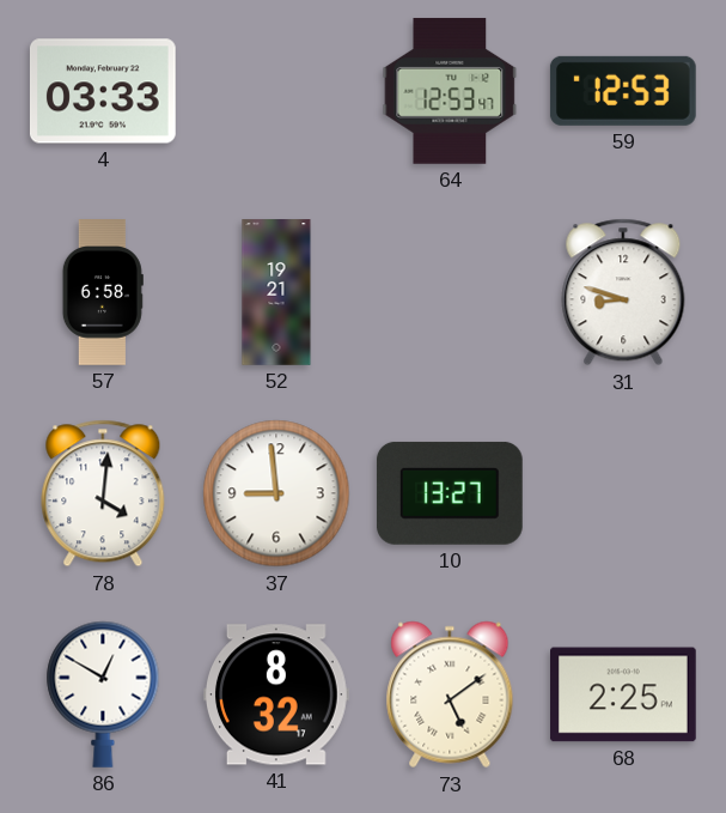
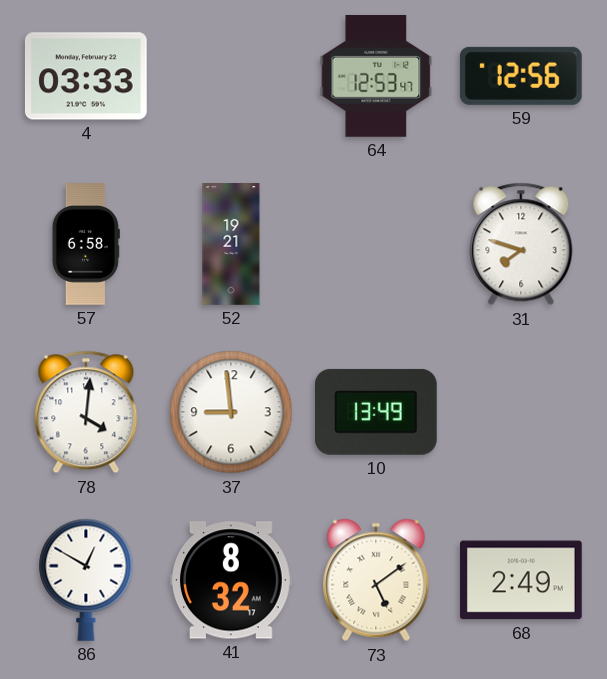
59: 12:53 -> 12:56
31: 8:48 -> 7:48
10: 13:27 -> 13:49
68: 2:25 -> 2:49
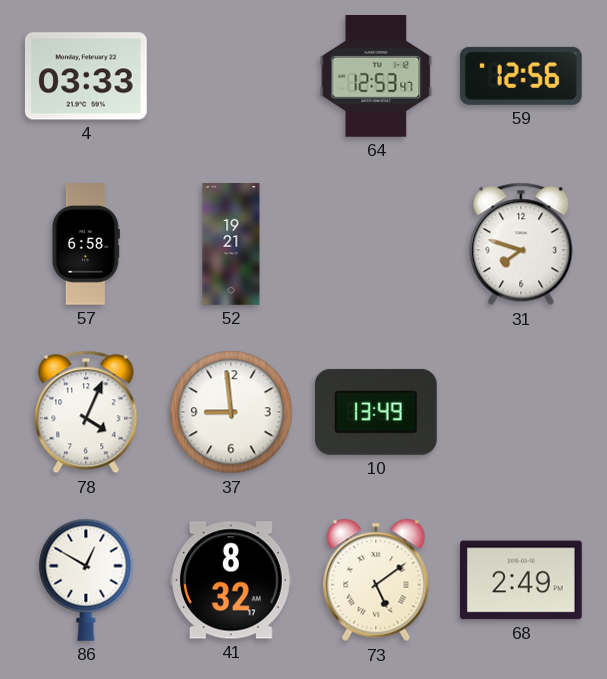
78: 4:01 -> 4:04
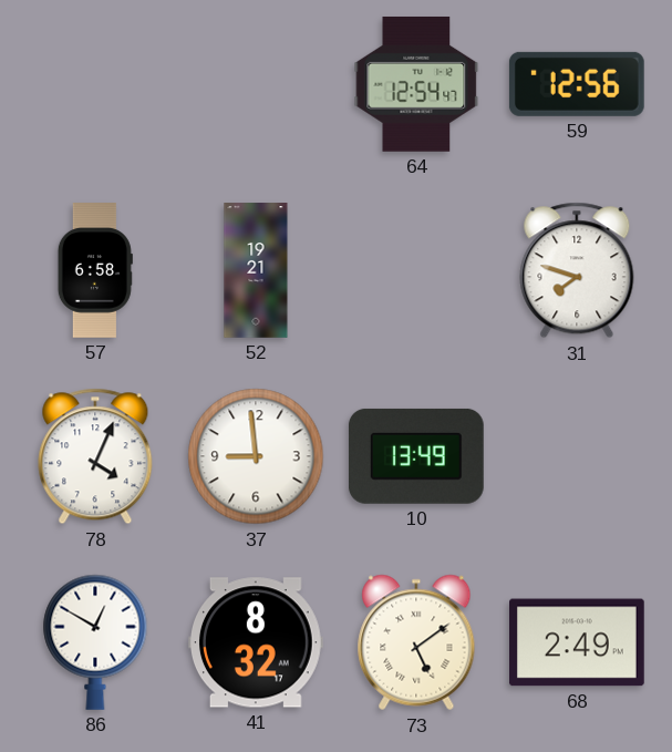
4: 03:33 -> none
64: 12:53 -> 12:54
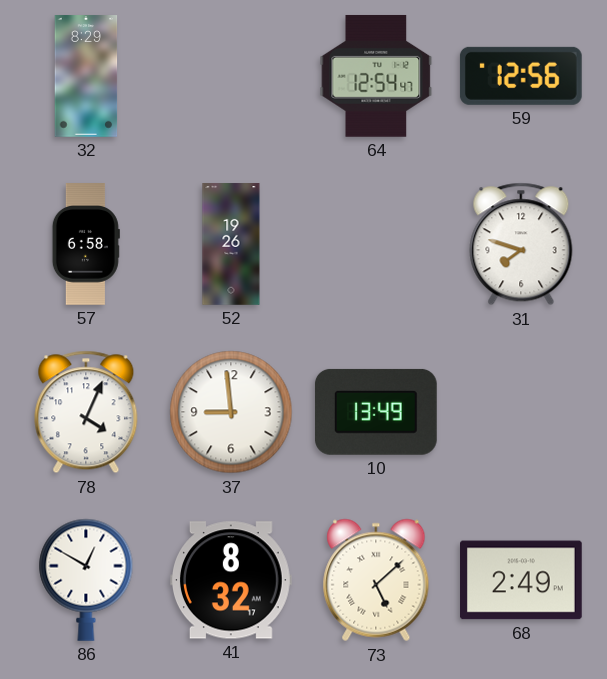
32: none -> 8:29
52: 19:21 -> 19:26
73: 5:09 -> 5:08
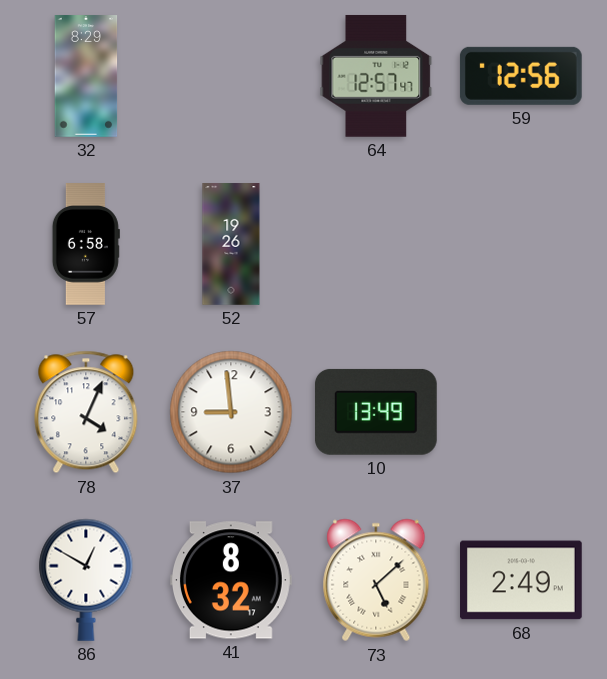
64: 12:54 -> 12:57
31: 7:48 -> none
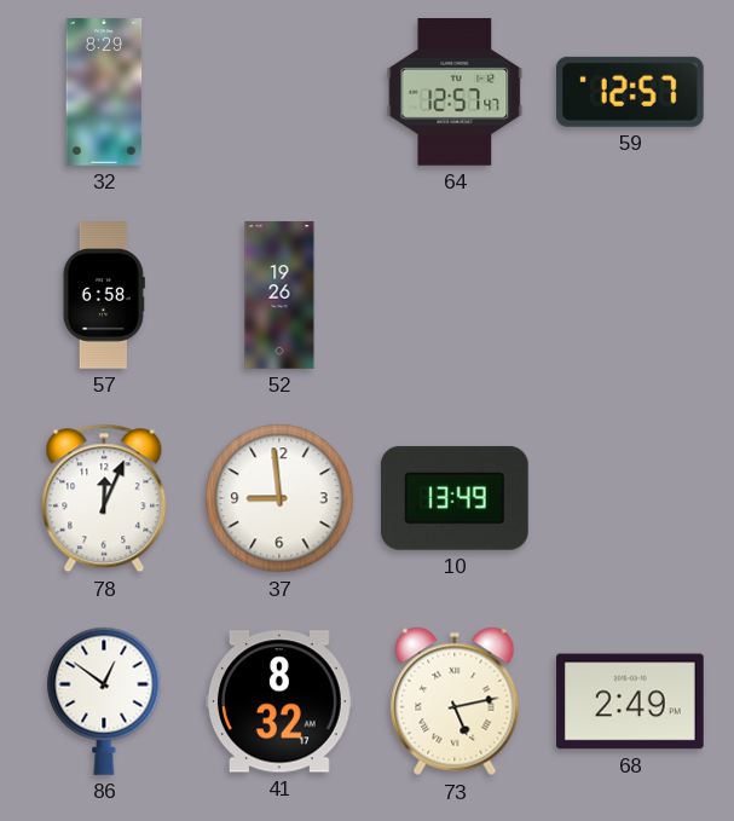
59: 12:56 -> 12:57
78: 4:04 -> 12:04
86: 12:50 -> 12:51
73: 5:08 -> 5:13
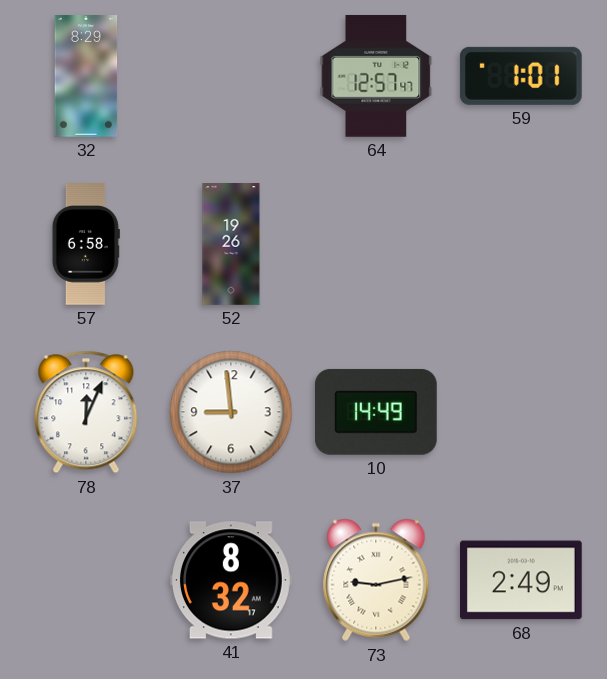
59: 12:57 -> 1:01
10: 13:49 -> 14:49
86: 12:51 -> none
73: 5:13 -> 9:13
